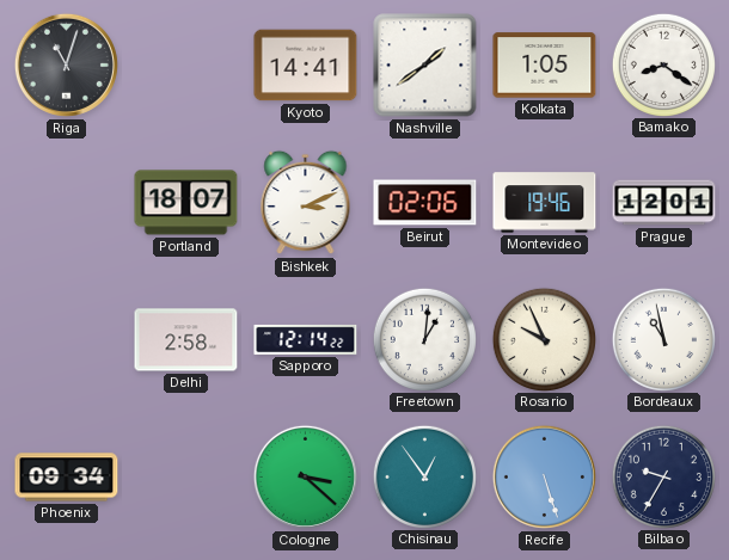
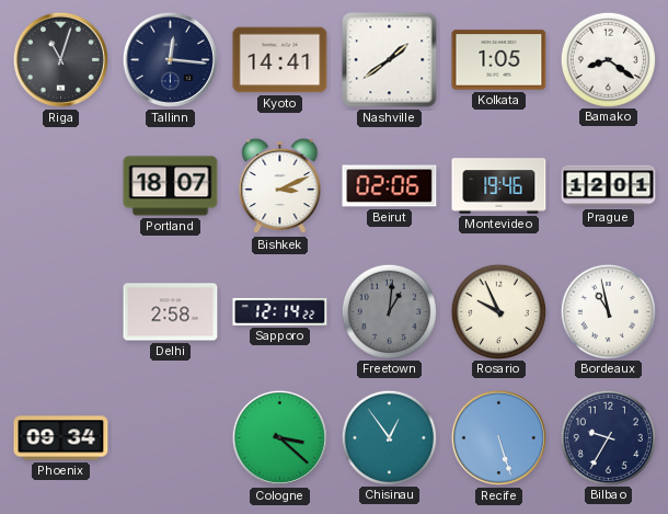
Tallinn: none -> 12:16
Freetown dial: white -> grey
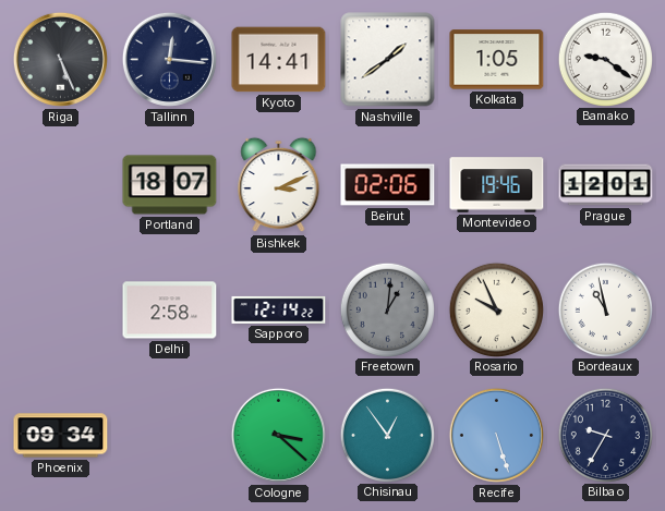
Riga: 11:03 -> 5:26
Bamako: 8:21 -> 9:21
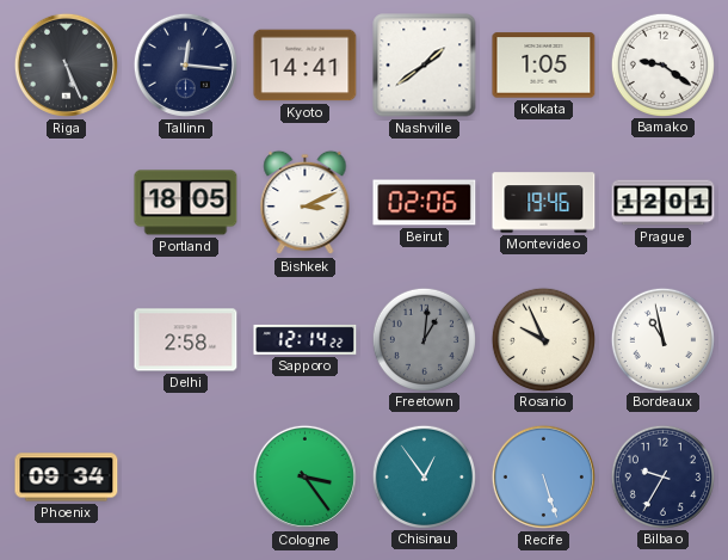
Portland: 18:07 -> 18:05
Cologne: 3:22 -> 3:24
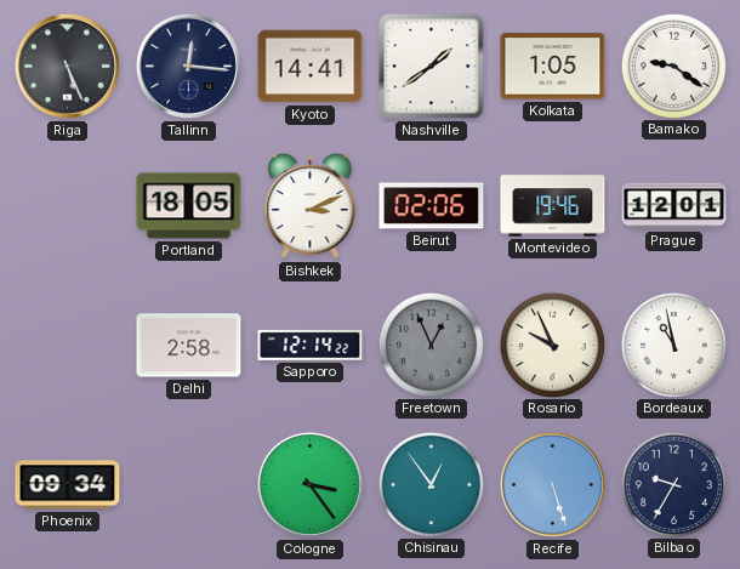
Freetown: 1:01 -> 12:56
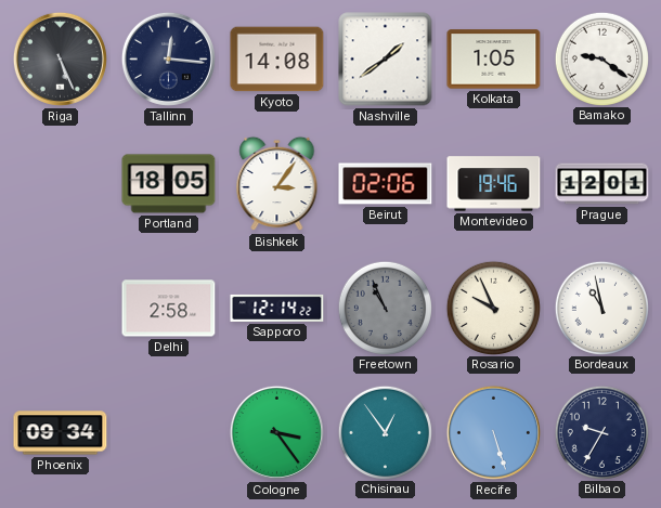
Kyoto: 14:41 -> 14:08
Bishkek: 3:11 -> 3:06
Freetown: 12:56 -> 10:56
